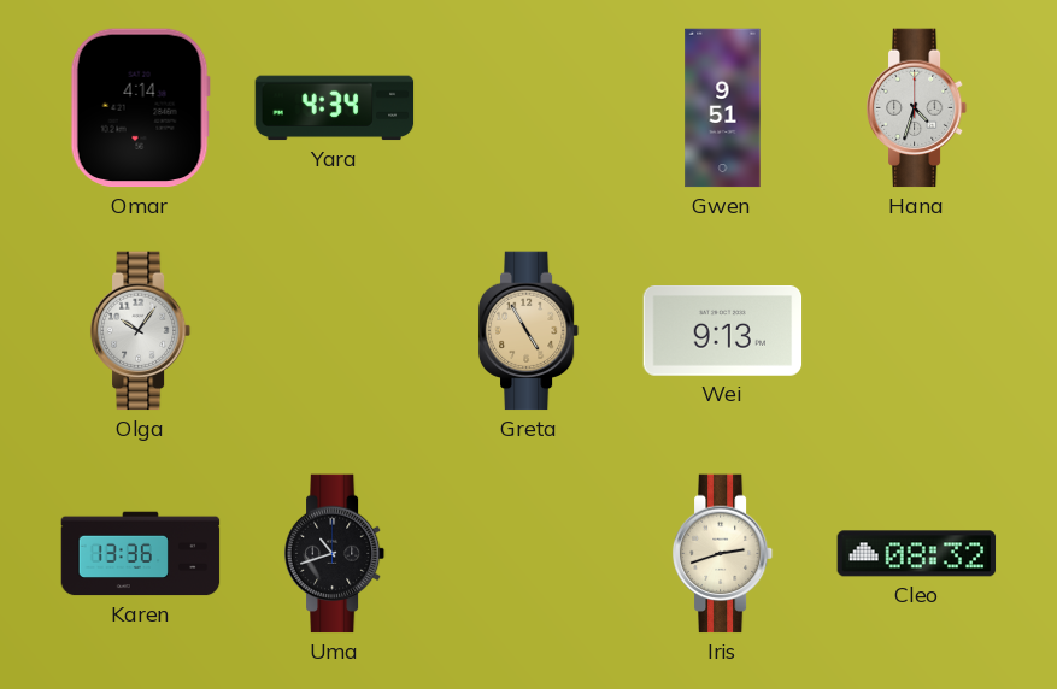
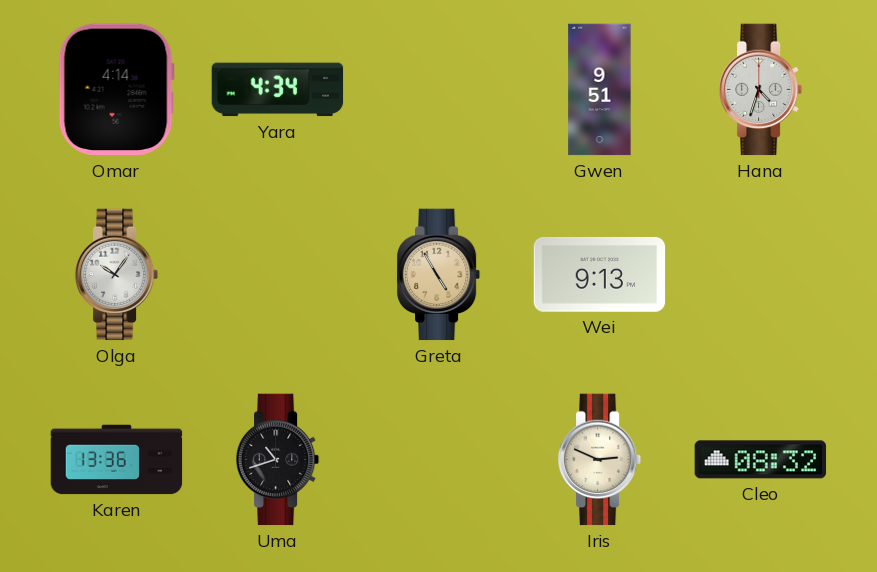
Iris: 2:42 -> 2:49
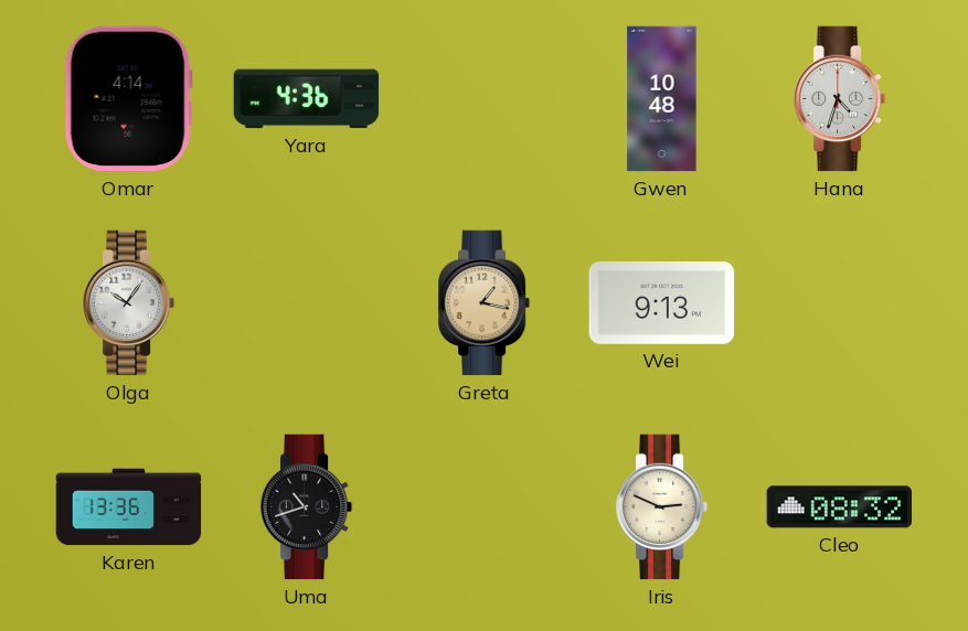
Yara: 4:34 -> 4:36
Gwen: 9:51 -> 10:48
Greta: 4:55 -> 1:17
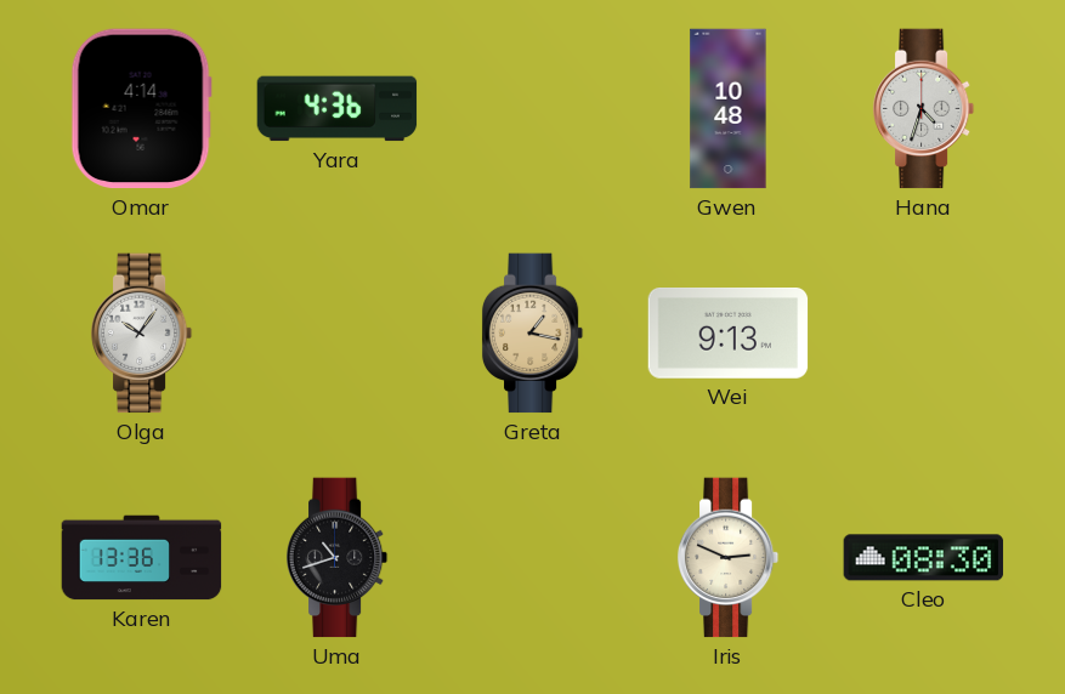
Cleo: 08:32 -> 08:30
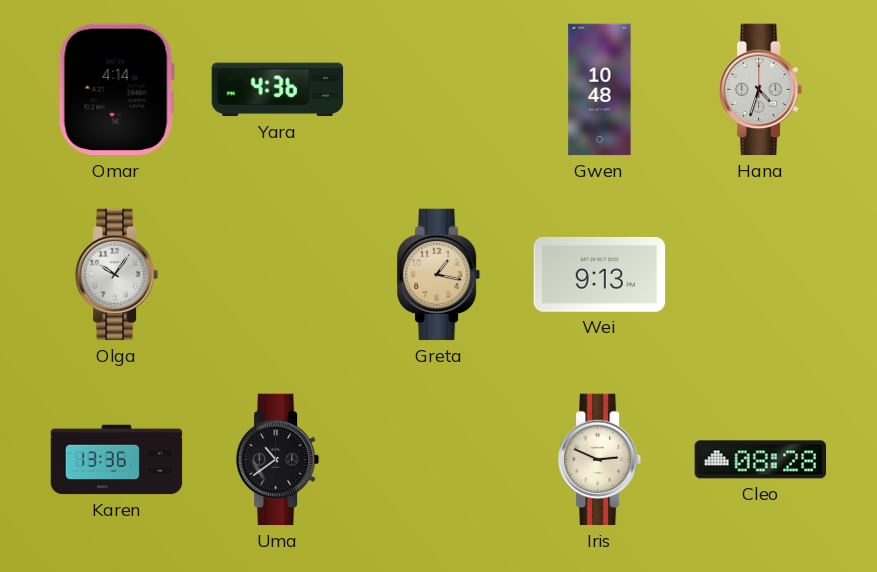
Uma: 10:42 -> 10:39
Cleo: 08:30 -> 08:28
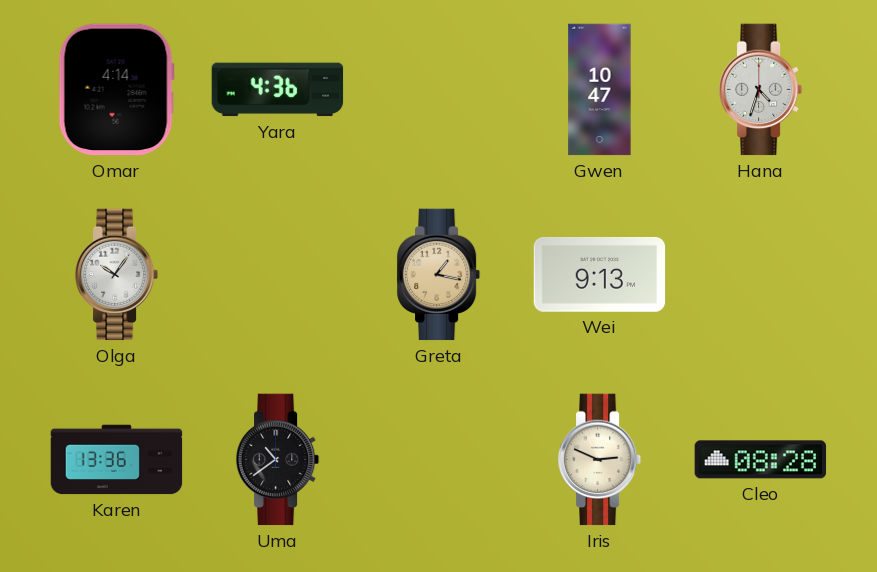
Gwen: 10:48 -> 10:47
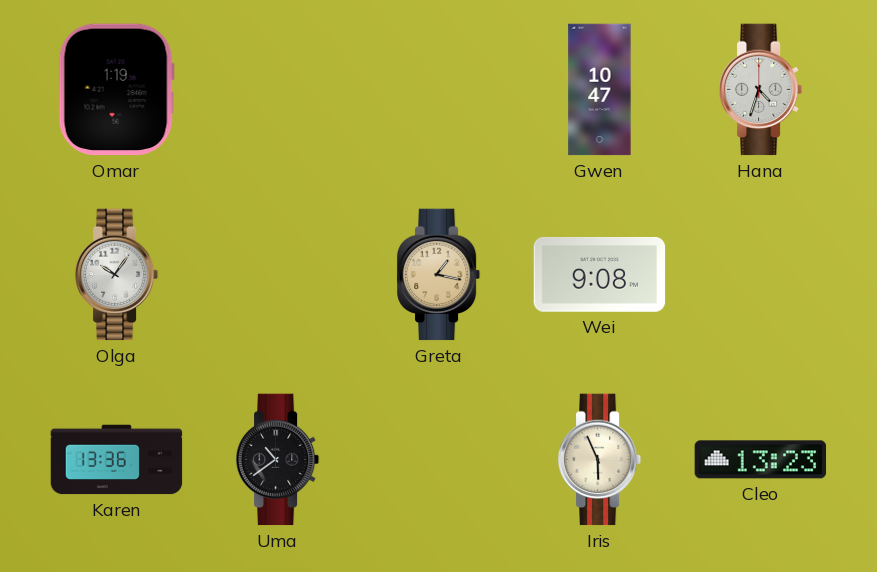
Omar: 4:14 -> 1:19
Yara: 4:36 -> none
Wei: 9:13 -> 9:08
Iris: 2:49 -> 5:56
Cleo: 08:28 -> 13:23
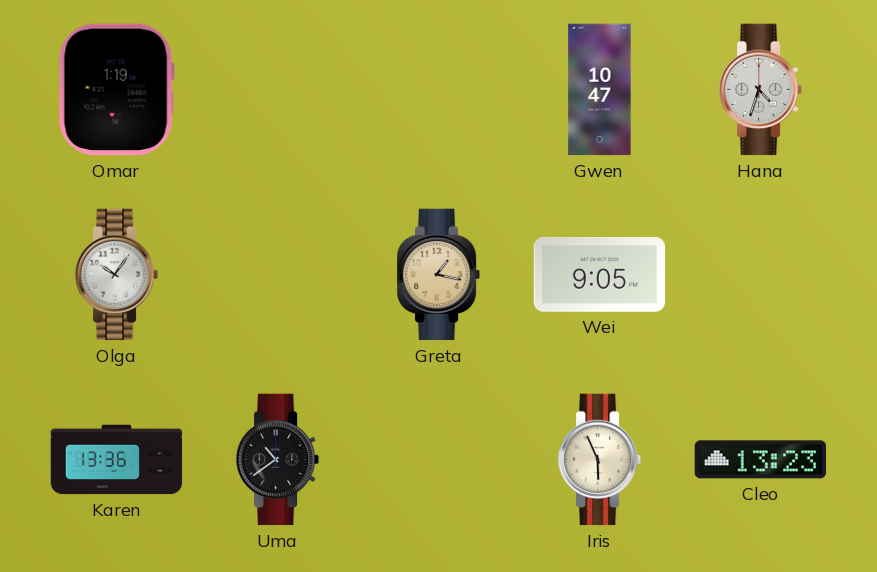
Wei: 9:08 -> 9:05
